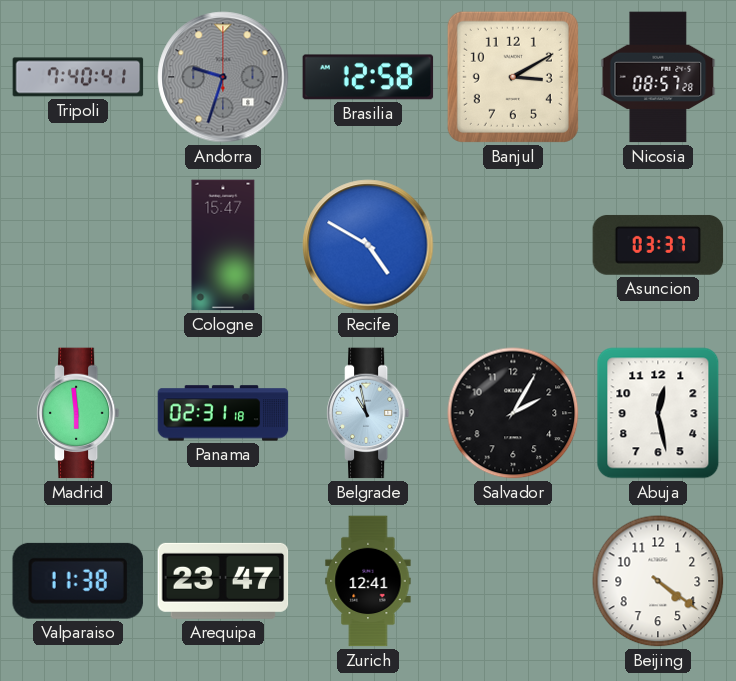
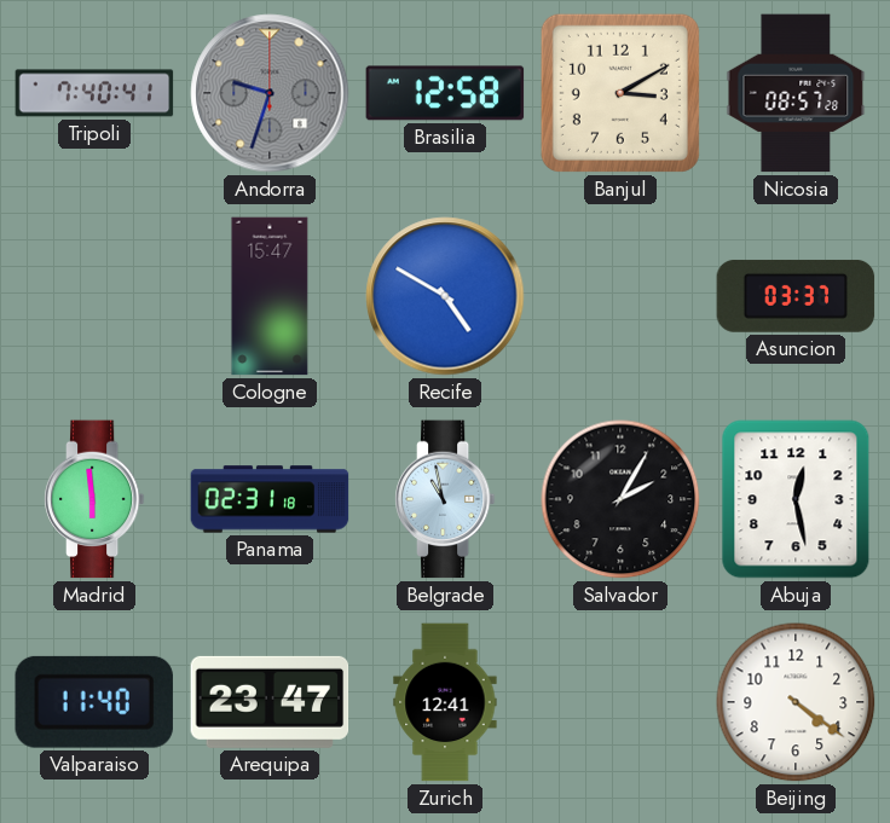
Valparaiso: 11:38 -> 11:40
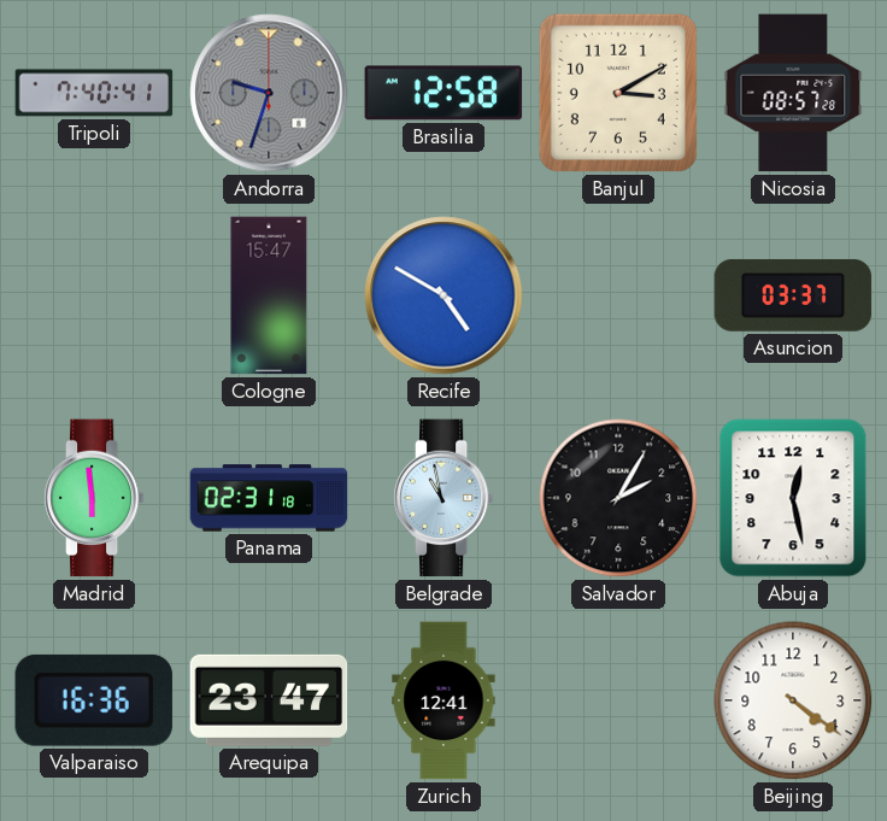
Valparaiso: 11:40 -> 16:36
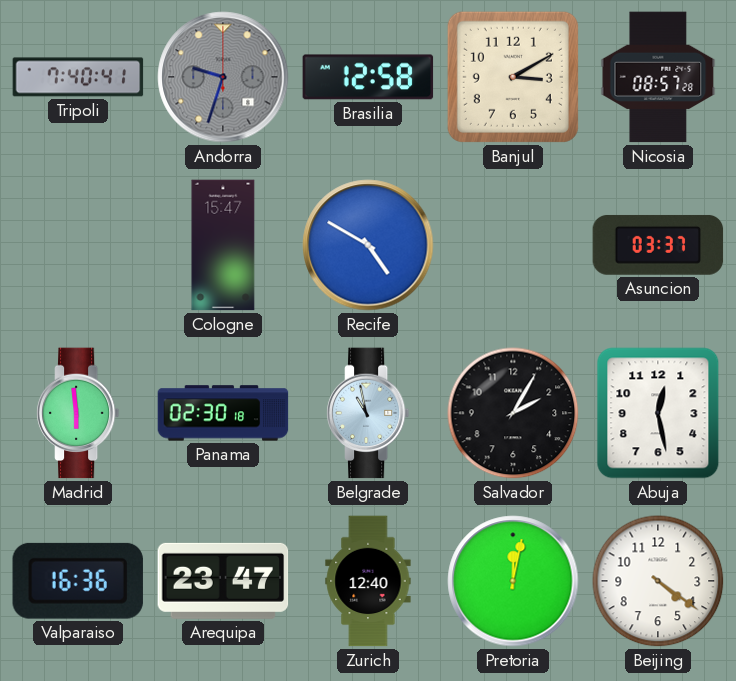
Panama: 02:31 -> 02:30
Zurich: 12:41 -> 12:40
Pretoria: none -> 12:02
